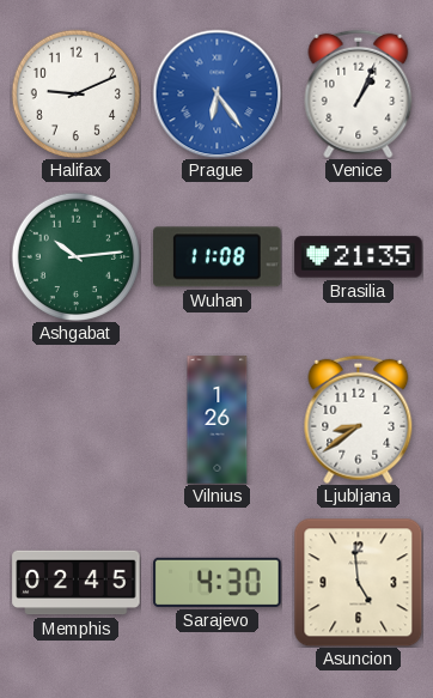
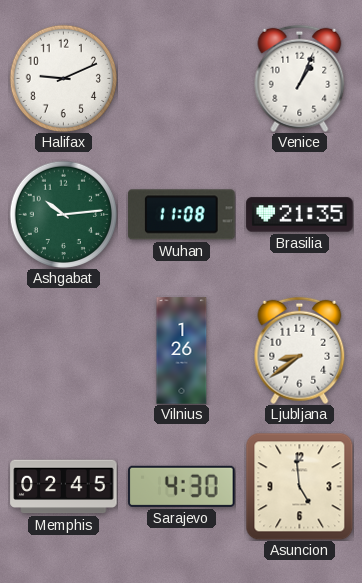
Prague: 6:24 -> none
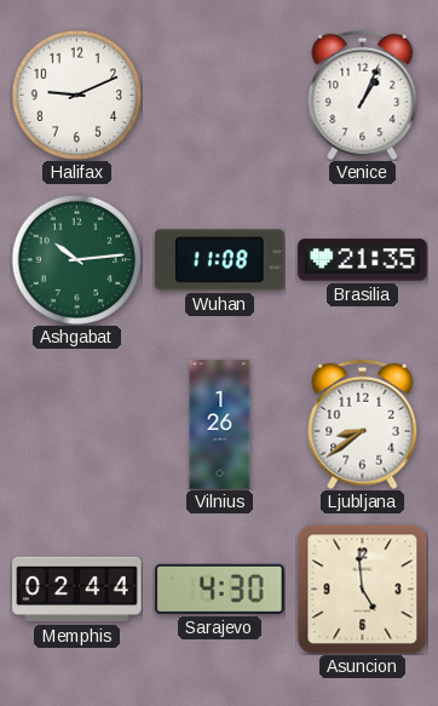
Memphis: 02:45 -> 02:44
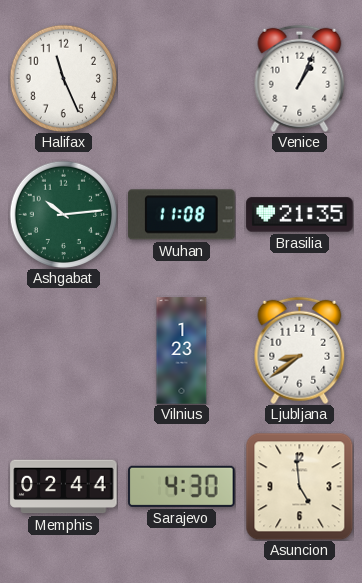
Halifax: 9:11 -> 11:26
Vilnius: 1:26 -> 1:23
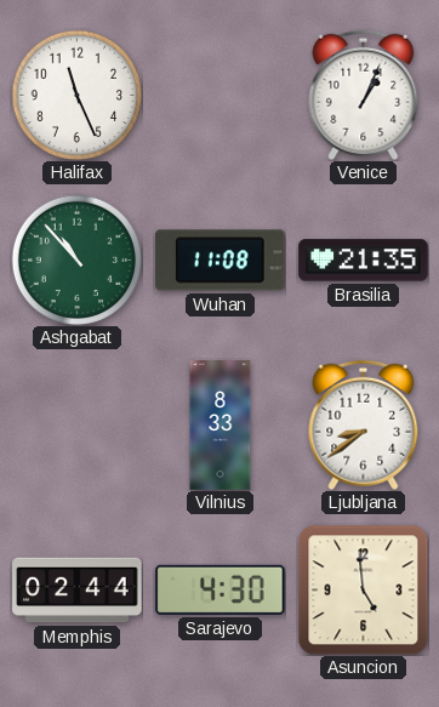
Ashgabat: 10:14 -> 10:53
Vilnius: 1:23 -> 8:33
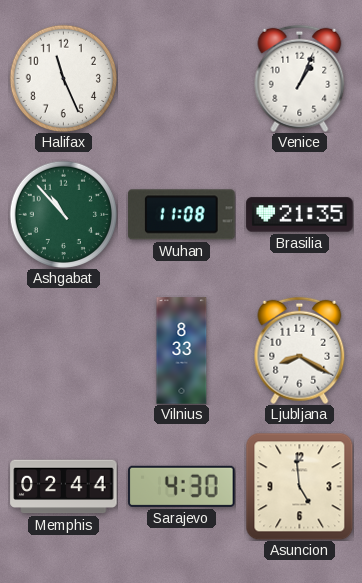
Ljubljana: 8:39 -> 8:20
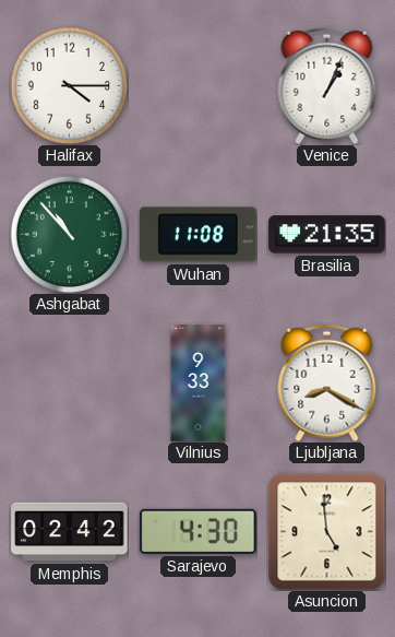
Halifax: 11:26 -> 4:15
Vilnius: 8:33 -> 9:33
Memphis: 02:44 -> 02:42
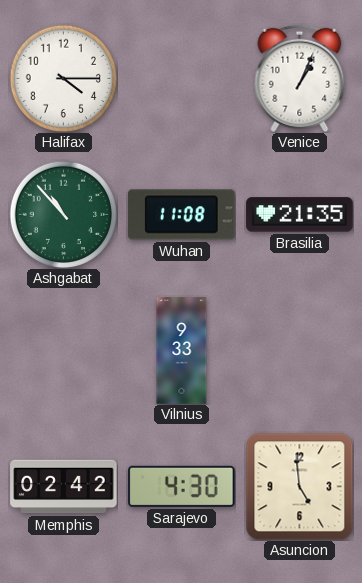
Ljubljana: 8:20 -> none
